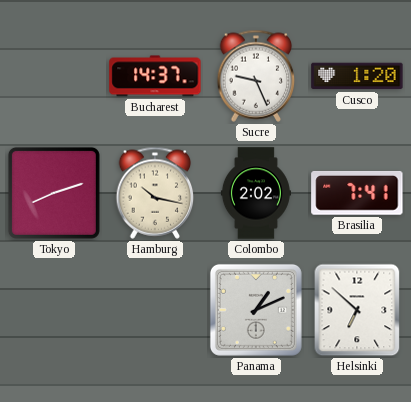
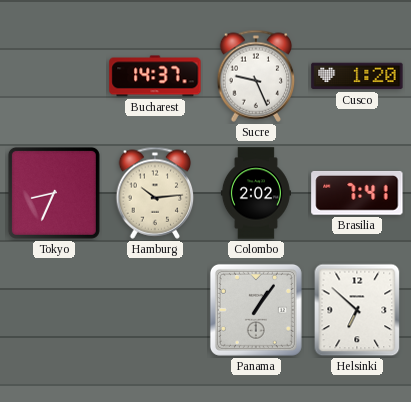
Tokyo: 8:12 -> 8:34
Hamburg: 10:17 -> 10:14
Panama: 1:11 -> 1:06
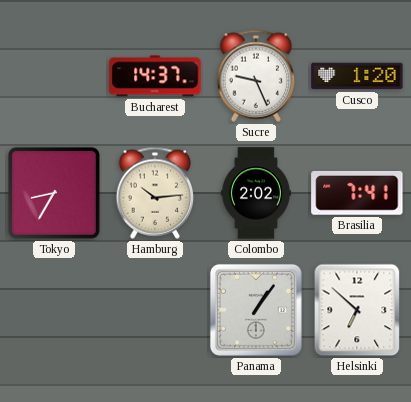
Tokyo: 8:34 -> 8:35
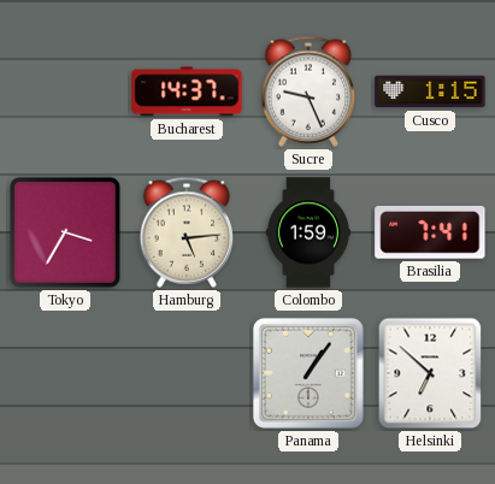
Cusco: 1:20 -> 1:15
Tokyo: 8:35 -> 3:35
Hamburg: 10:14 -> 5:14
Colombo: 2:02 -> 1:59
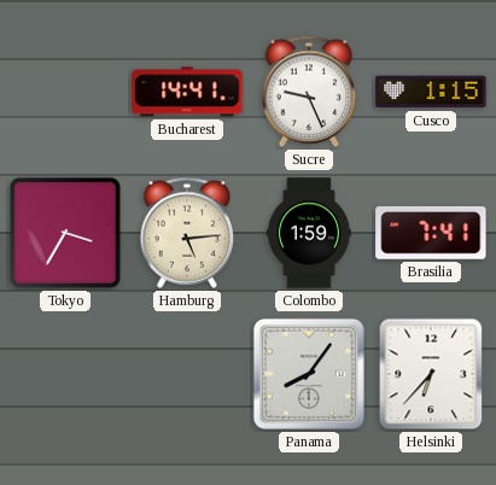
Bucharest: 14:37 -> 14:41
Panama: 1:06 -> 8:06
Helsinki: 6:52 -> 6:37
